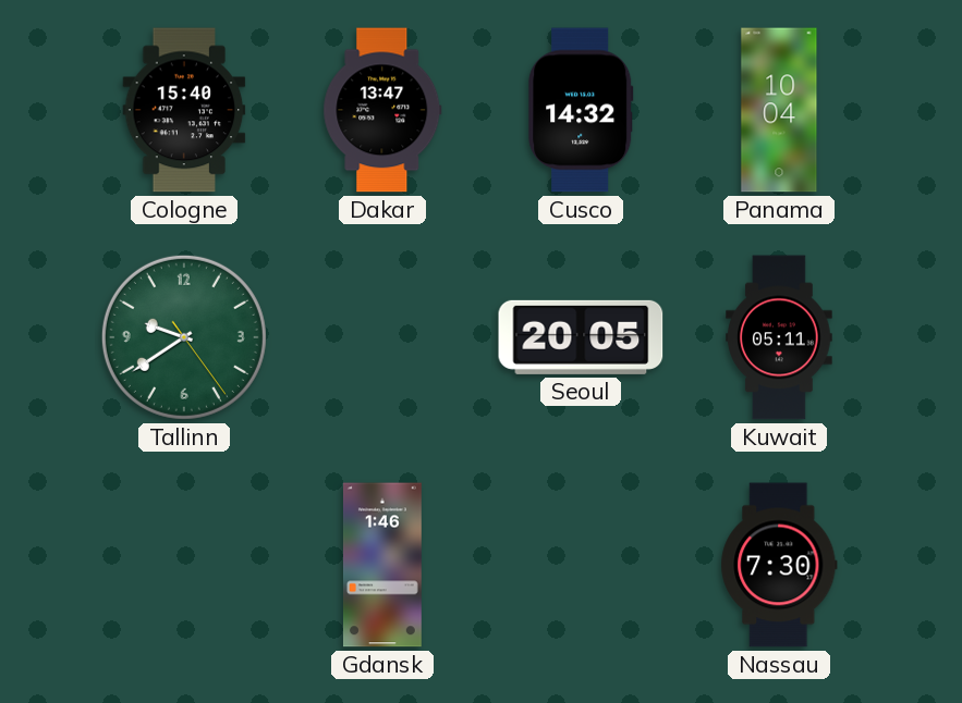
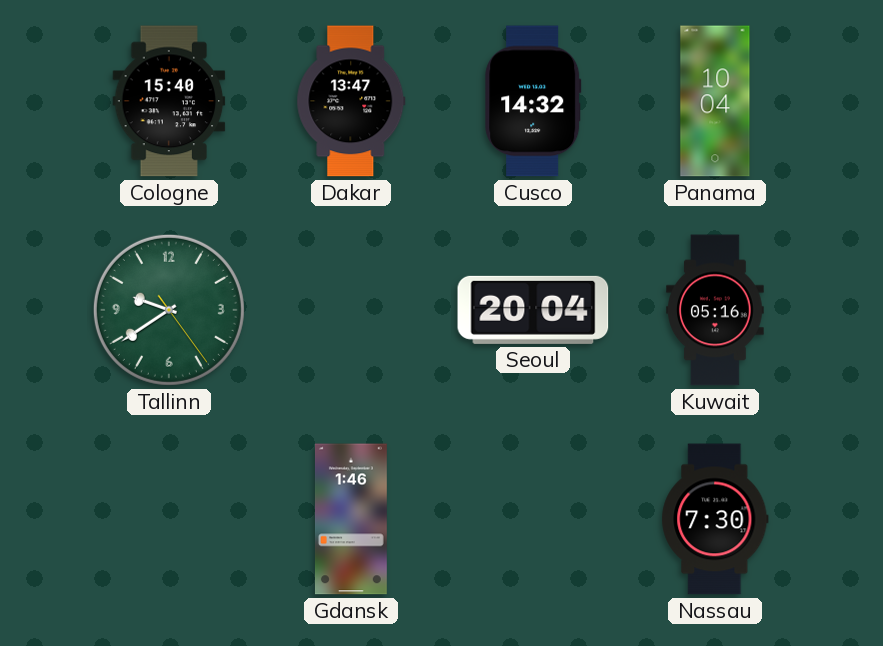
Seoul: 20:05 -> 20:04
Kuwait: 05:11 -> 05:16
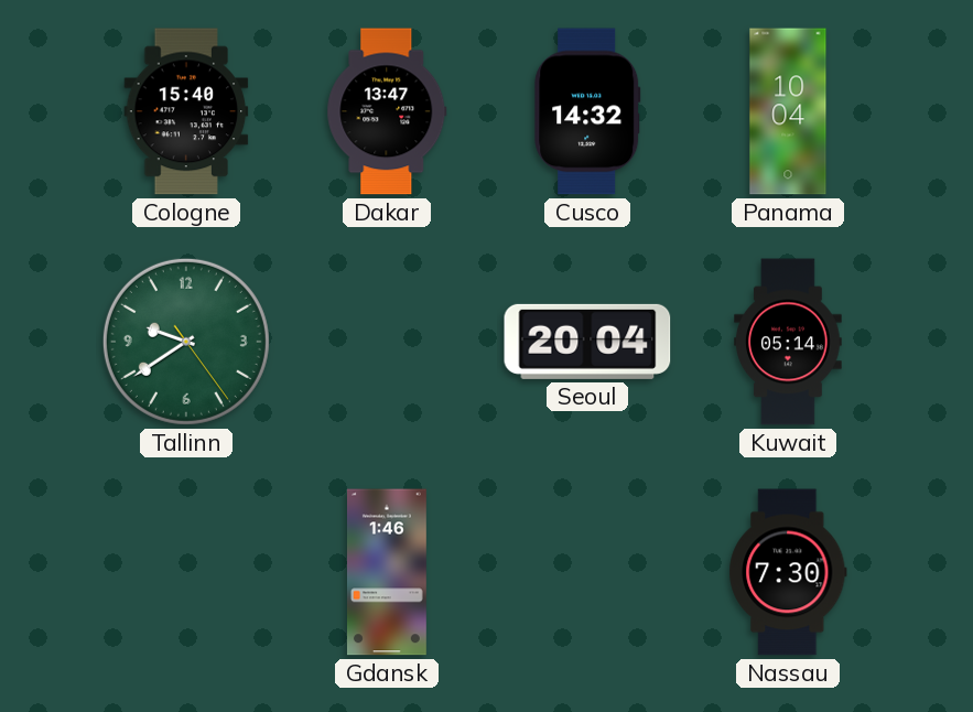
Kuwait: 05:16 -> 05:14
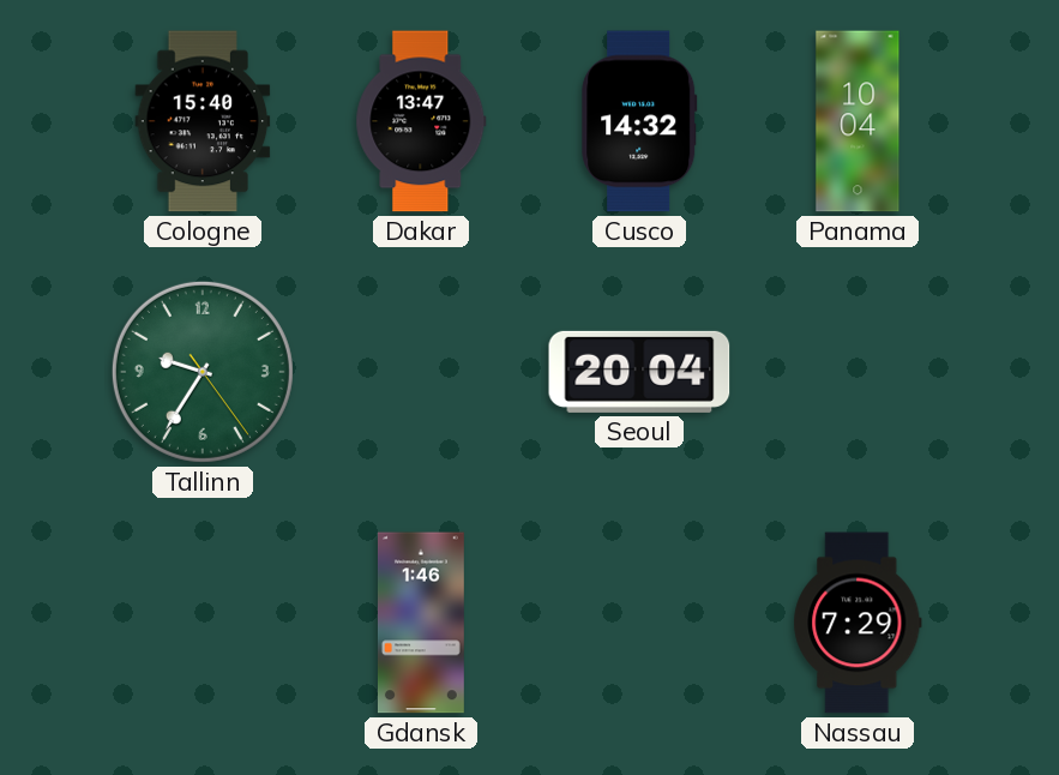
Tallinn: 9:39 -> 9:35
Kuwait: 05:14 -> none
Nassau: 7:30 -> 7:29
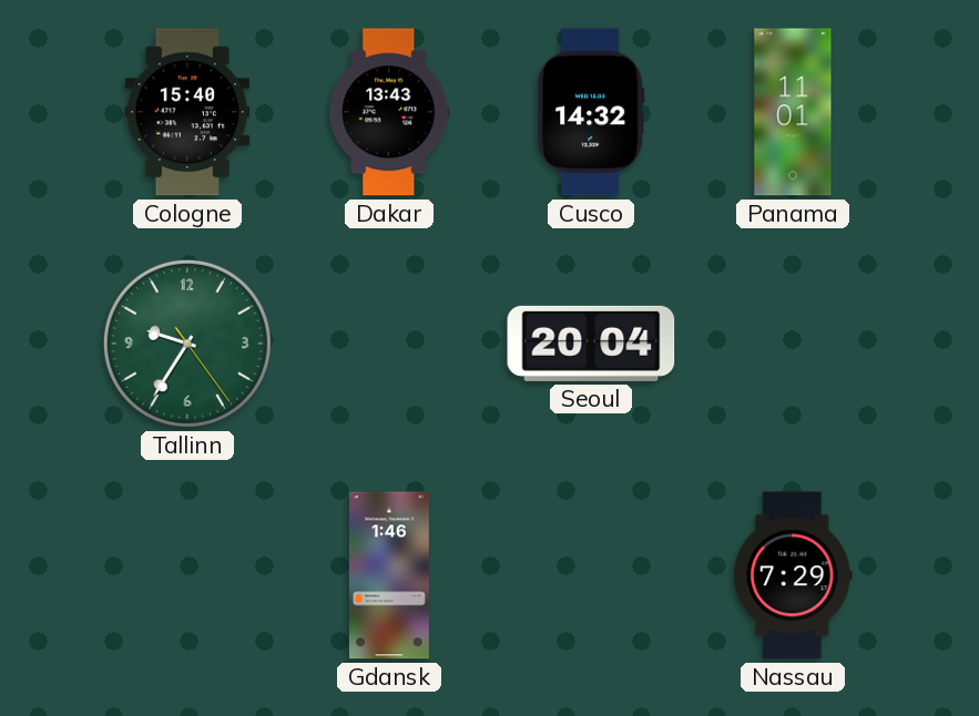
Dakar: 13:47 -> 13:43
Panama: 10:04 -> 11:01
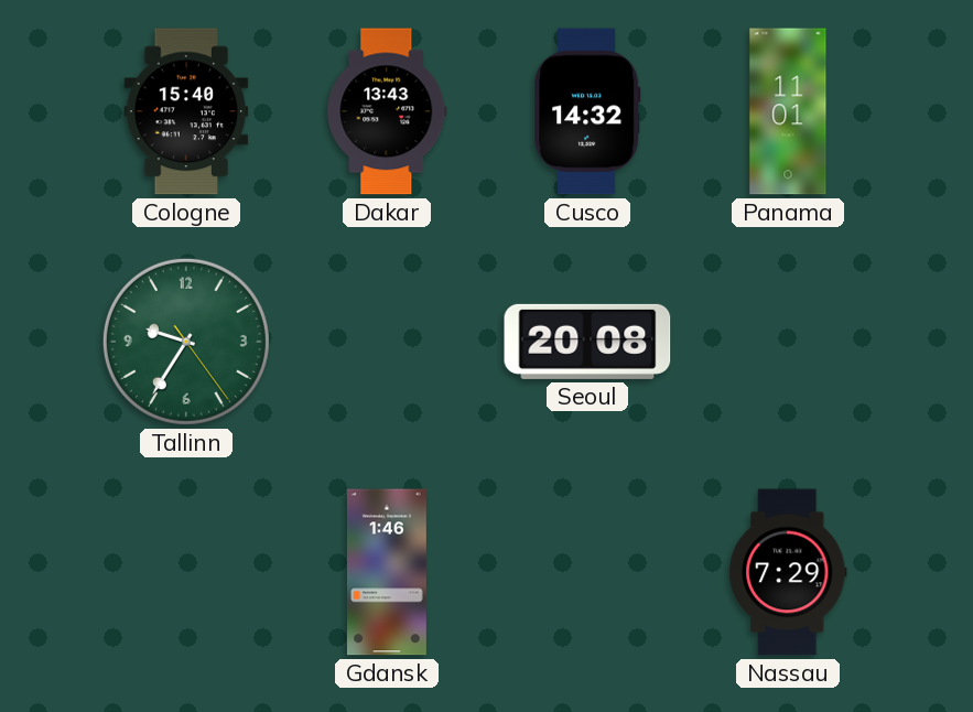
Seoul: 20:04 -> 20:08
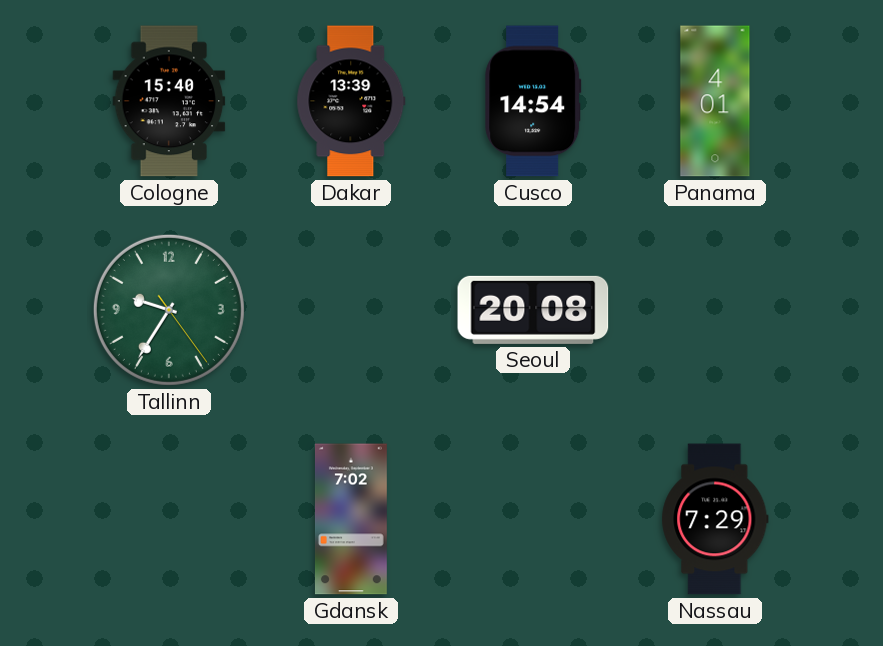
Dakar: 13:43 -> 13:39
Cusco: 14:32 -> 14:54
Panama: 11:01 -> 4:01
Gdansk: 1:46 -> 7:02
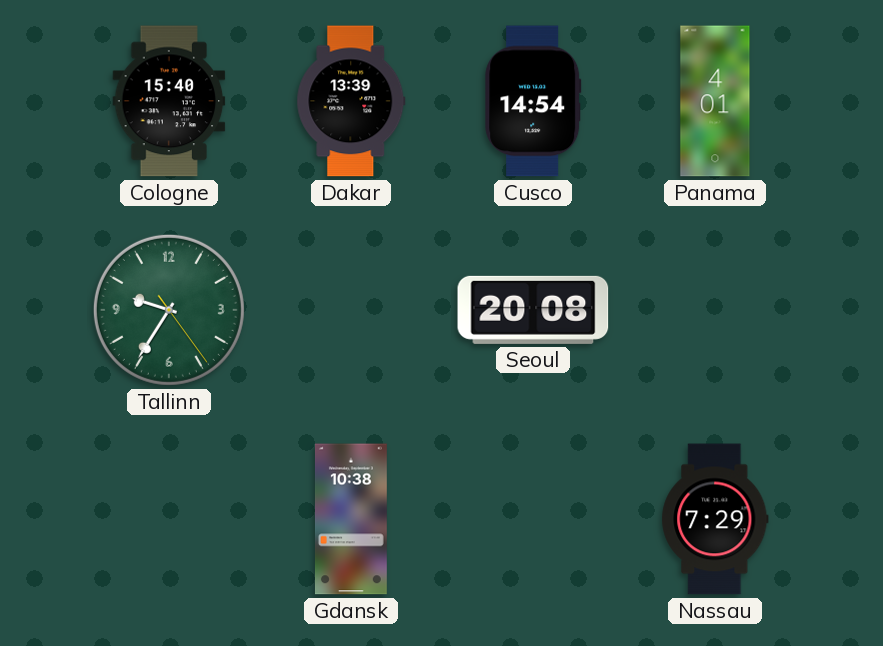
Gdansk: 7:02 -> 10:38
